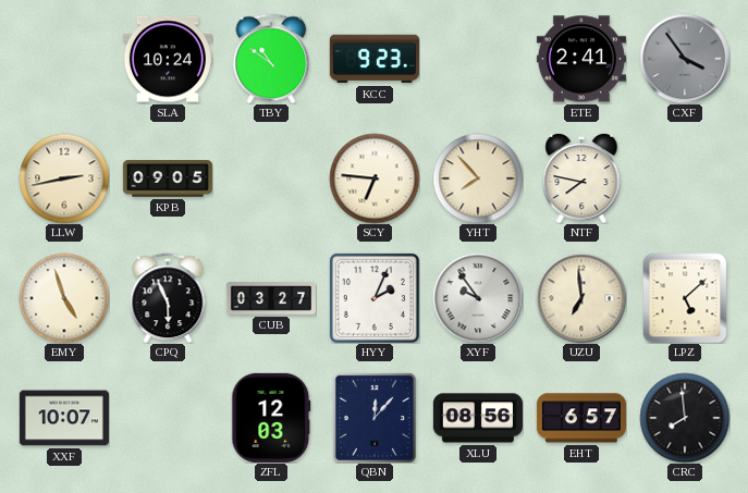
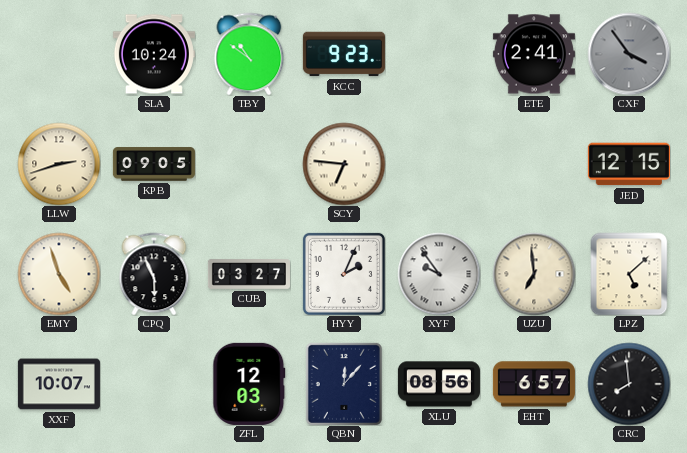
LLW: 2:43 -> 2:42
YHT: 7:53 -> none
NTF: 7:47 -> none
JED: none -> 12:15
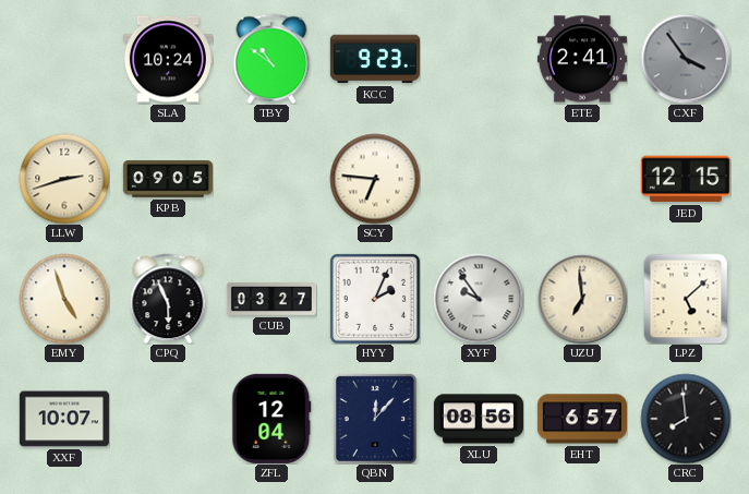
ZFL: 12:03 -> 12:04
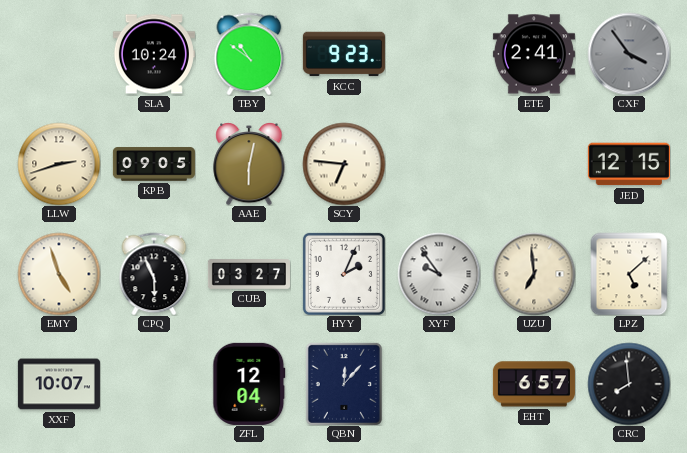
AAE: none -> 6:02
XLU: 08:56 -> none
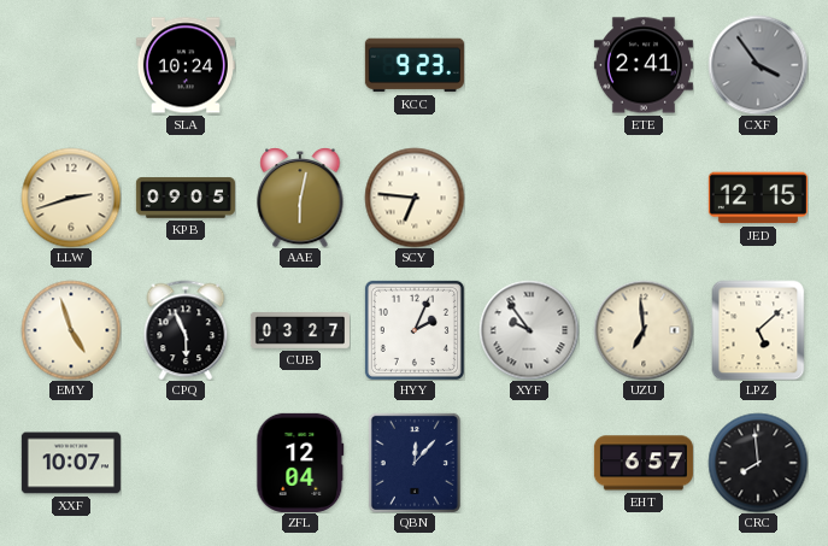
TBY: 10:51 -> none
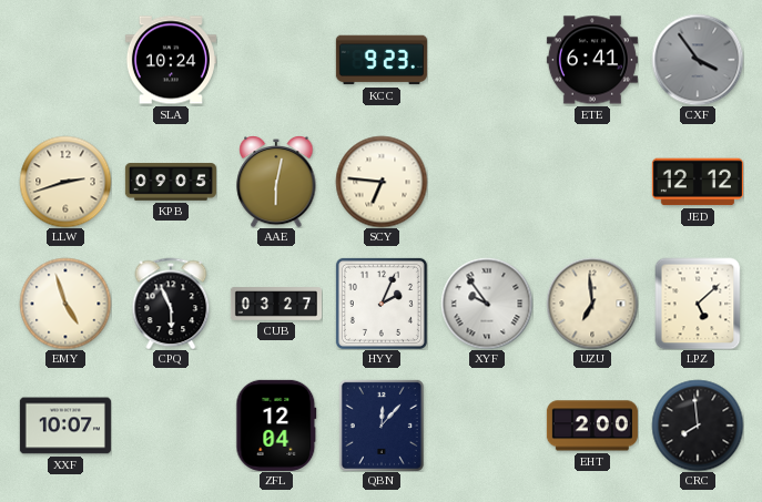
ETE: 2:41 -> 6:41
JED: 12:15 -> 12:12
EHT: 6:57 -> 2:00
